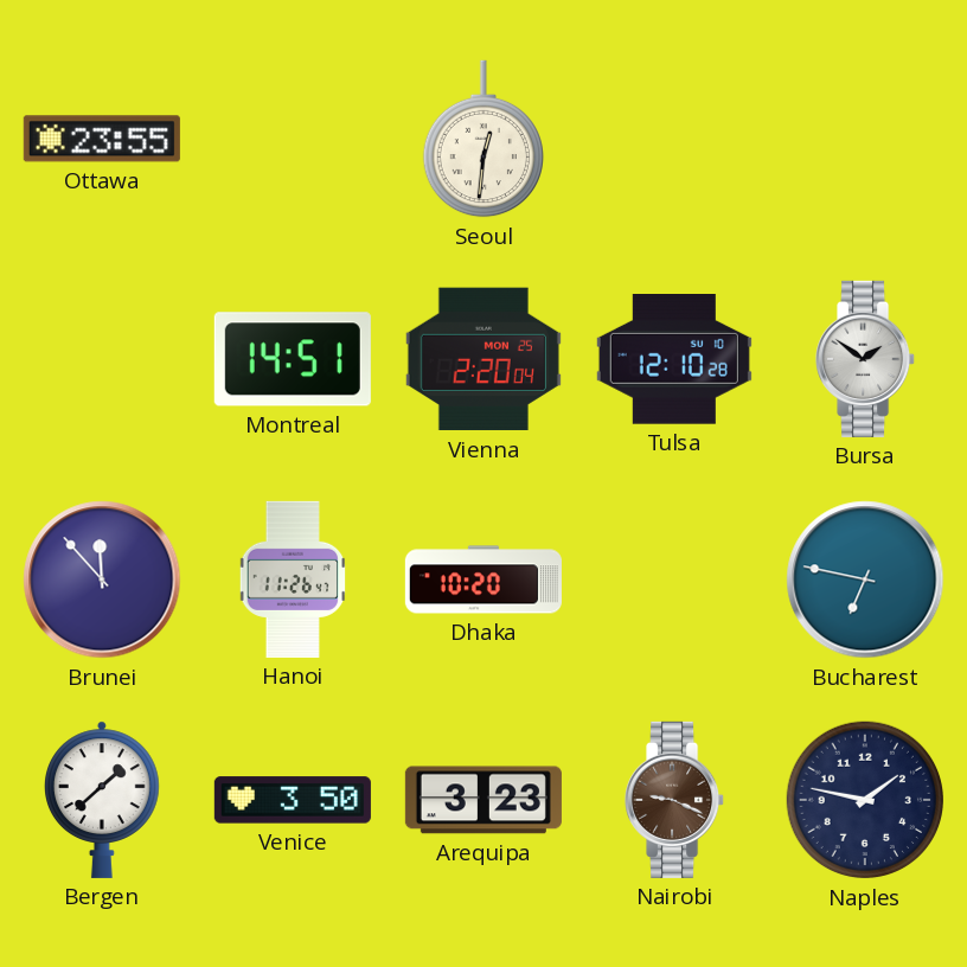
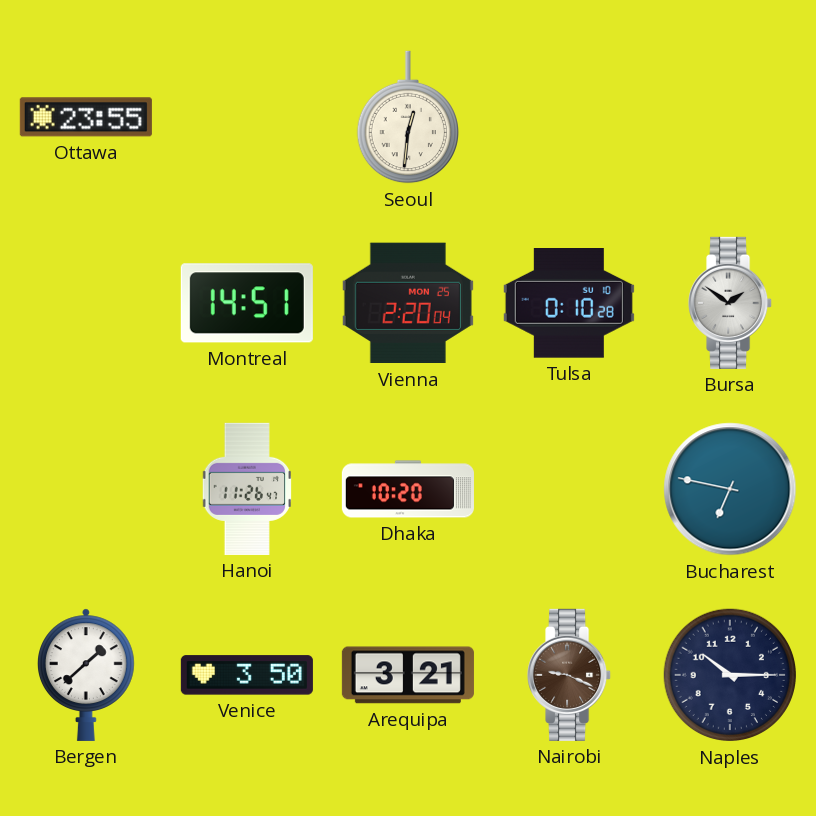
Tulsa: 12:10 -> 0:10
Brunei: 11:53 -> none
Arequipa: 3:23 -> 3:21
Naples: 1:47 -> 10:15
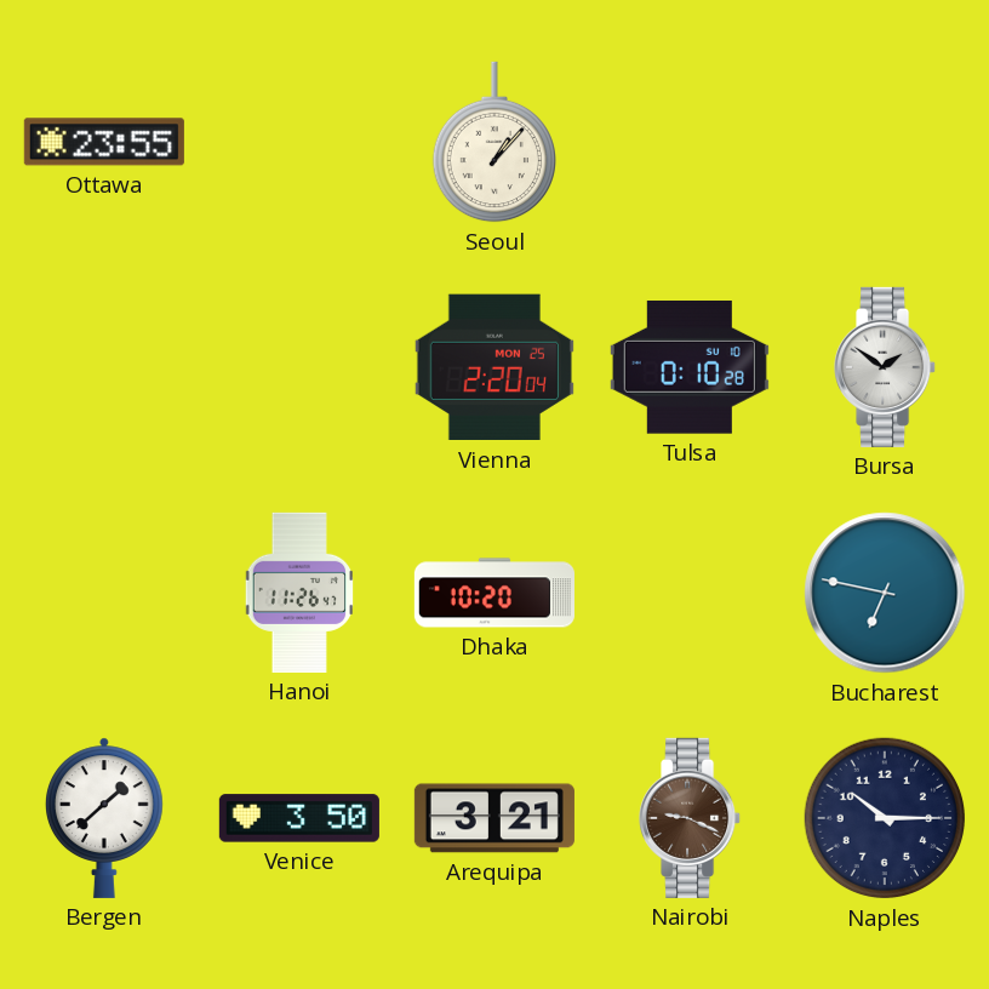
Seoul: 12:31 -> 1:07
Montreal: 14:51 -> none
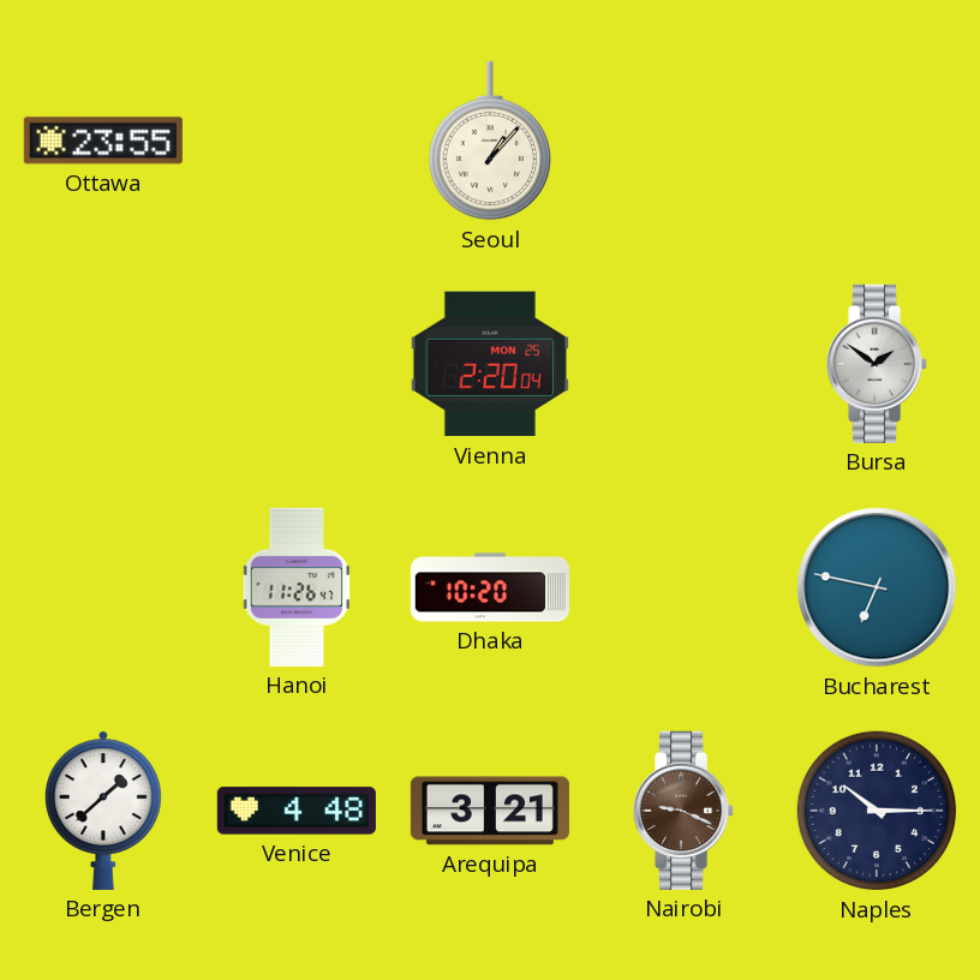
Tulsa: 0:10 -> none
Venice: 3:50 -> 4:48
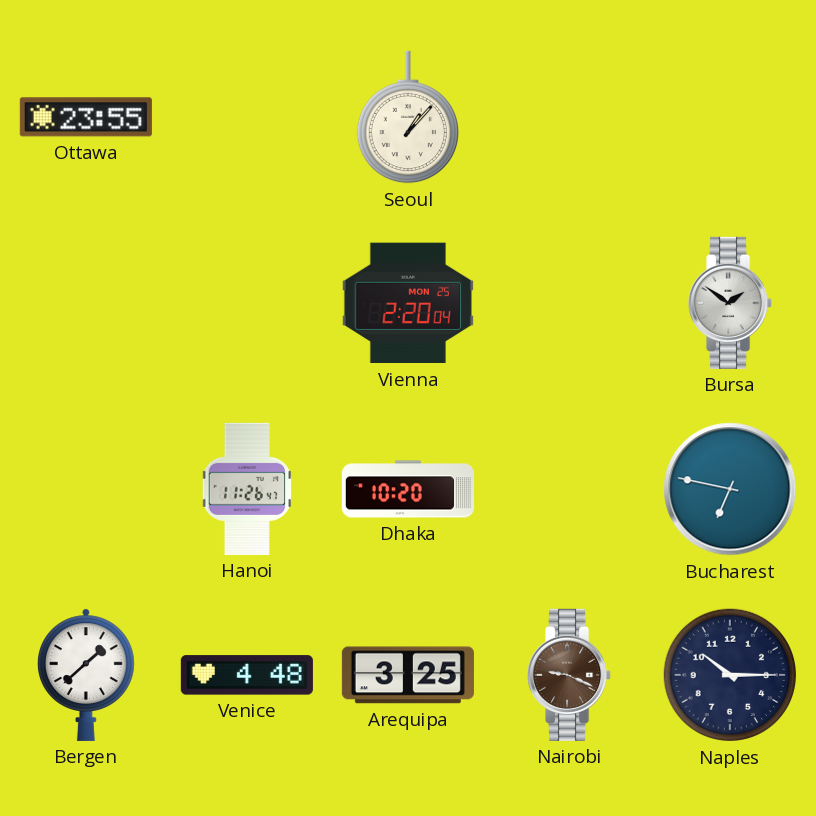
Arequipa: 3:21 -> 3:25
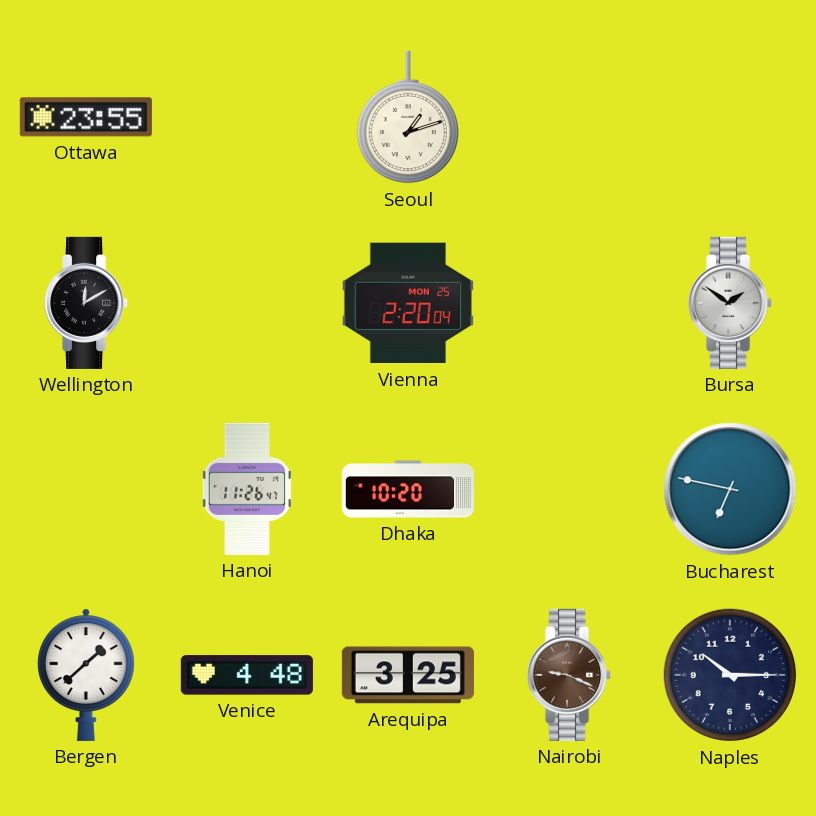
Seoul: 1:07 -> 1:12
Wellington: none -> 12:10
